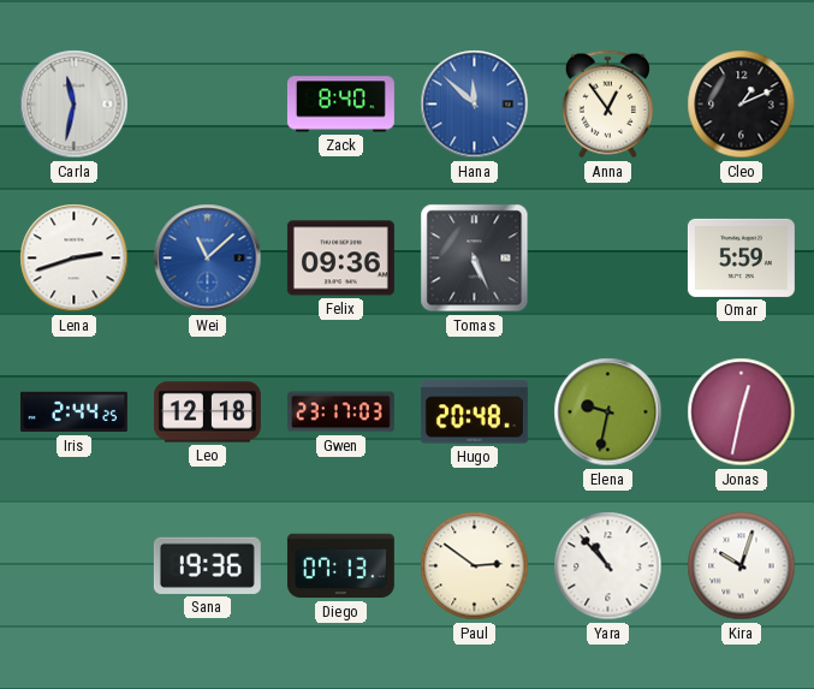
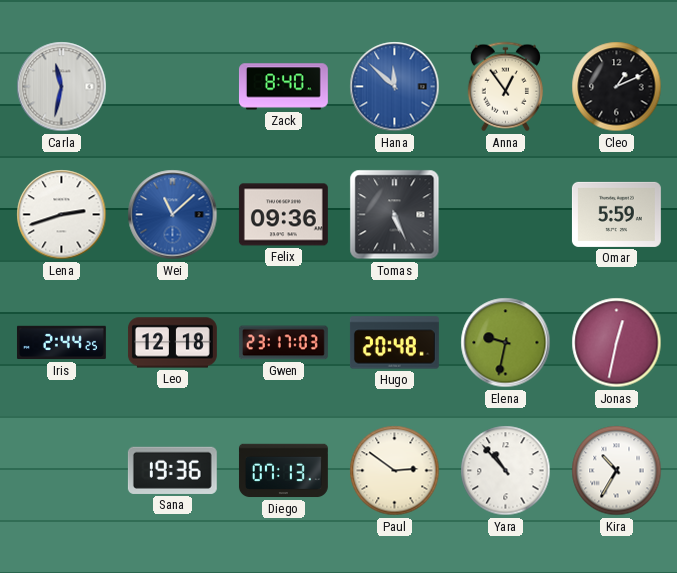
Kira: 10:03 -> 10:35
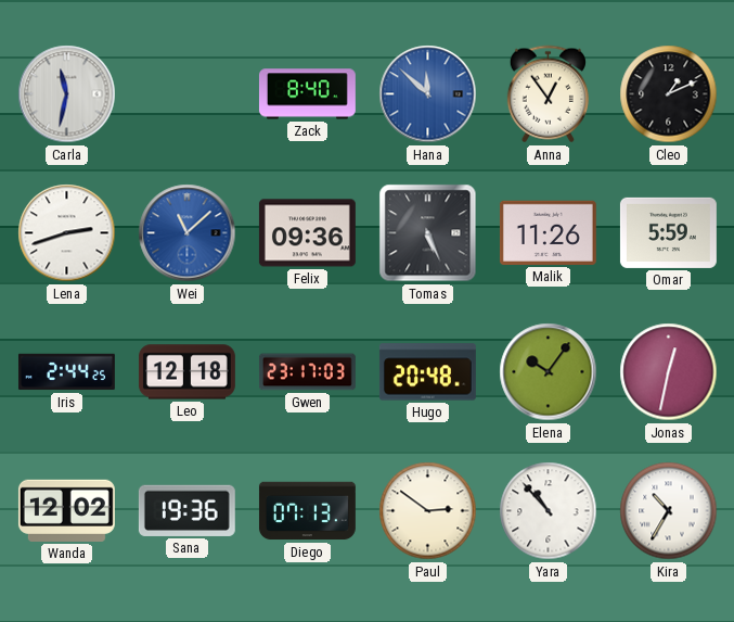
Malik: none -> 11:26
Elena: 9:32 -> 10:06
Wanda: none -> 12:02
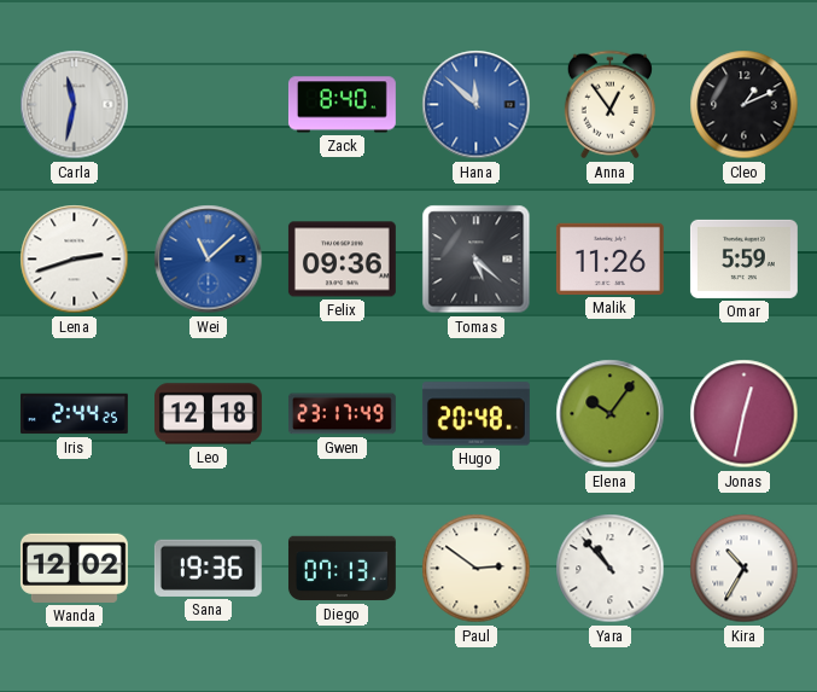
Tomas: 5:26 -> 5:22
Gwen: 23:17:03 -> 23:17:49
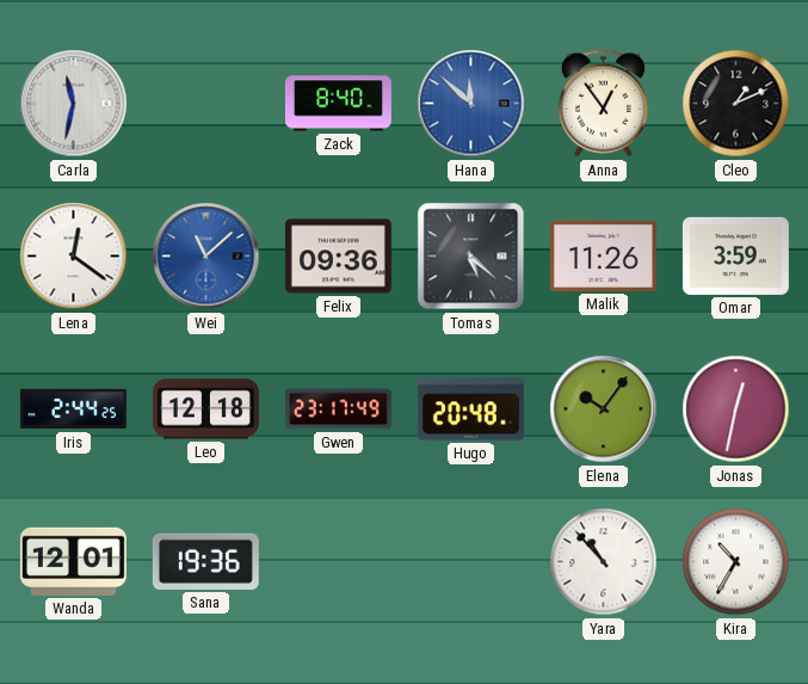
Lena: 2:42 -> 12:21
Omar: 5:59 -> 3:59
Wanda: 12:02 -> 12:01
Diego: 07:13 -> none
Paul: 2:51 -> none
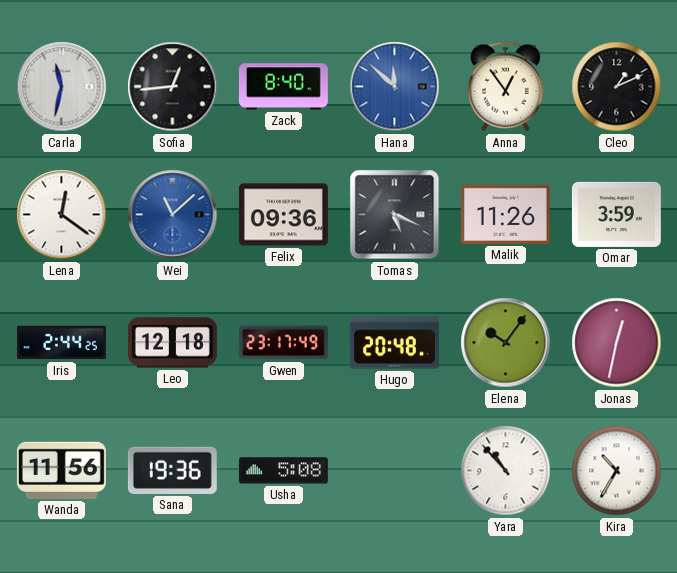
Sofia: none -> 12:44
Tomas: 5:22 -> 5:19
Wanda: 12:01 -> 11:56
Usha: none -> 5:08
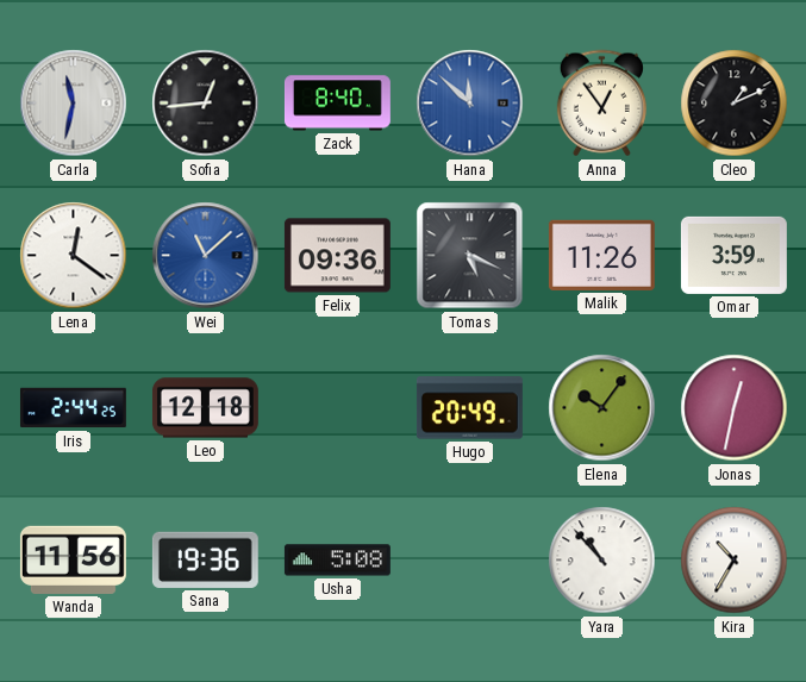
Gwen: 23:17 -> none
Hugo: 20:48 -> 20:49
